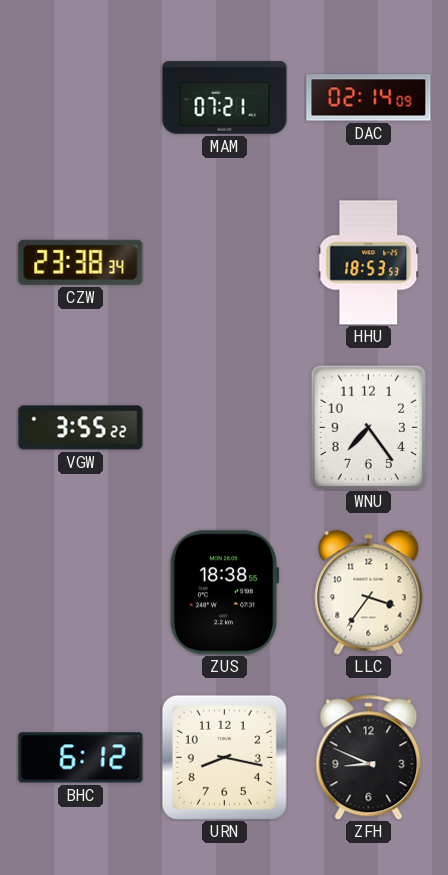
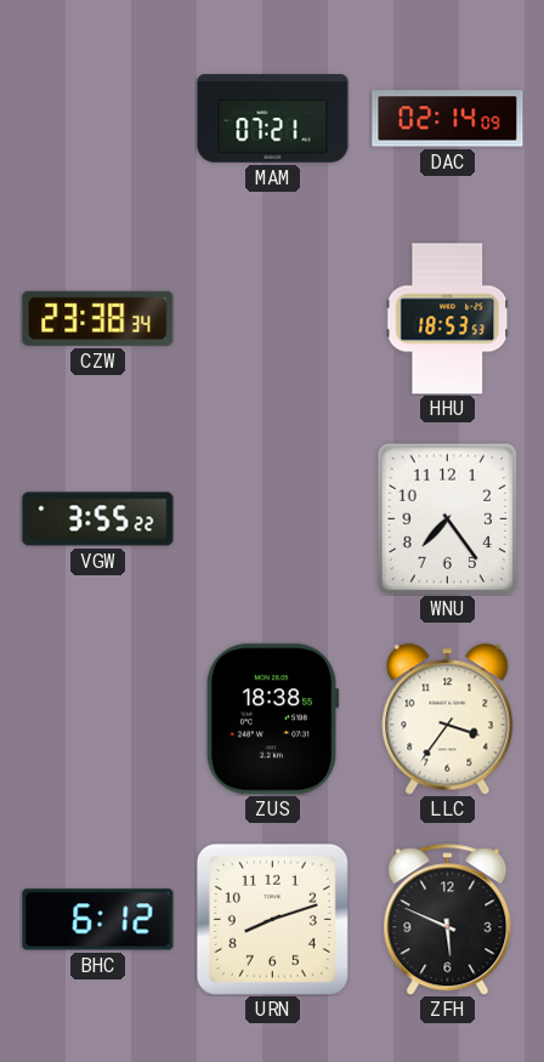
URN: 8:17 -> 8:12
ZFH: 8:49 -> 5:49
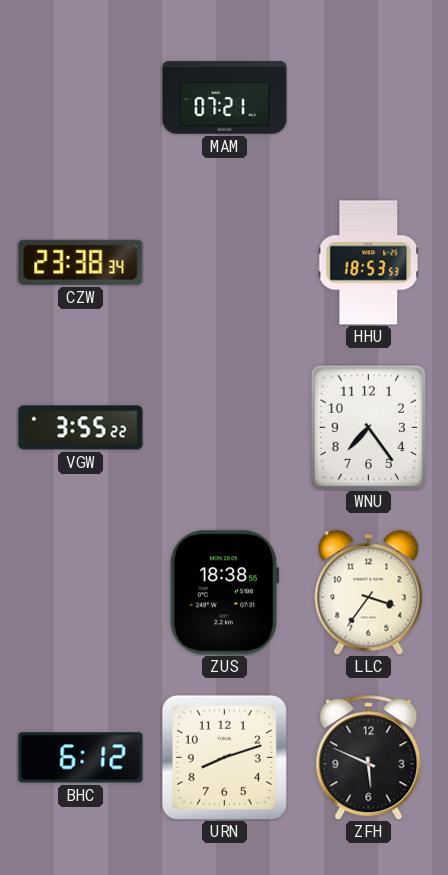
DAC: 02:14 -> none
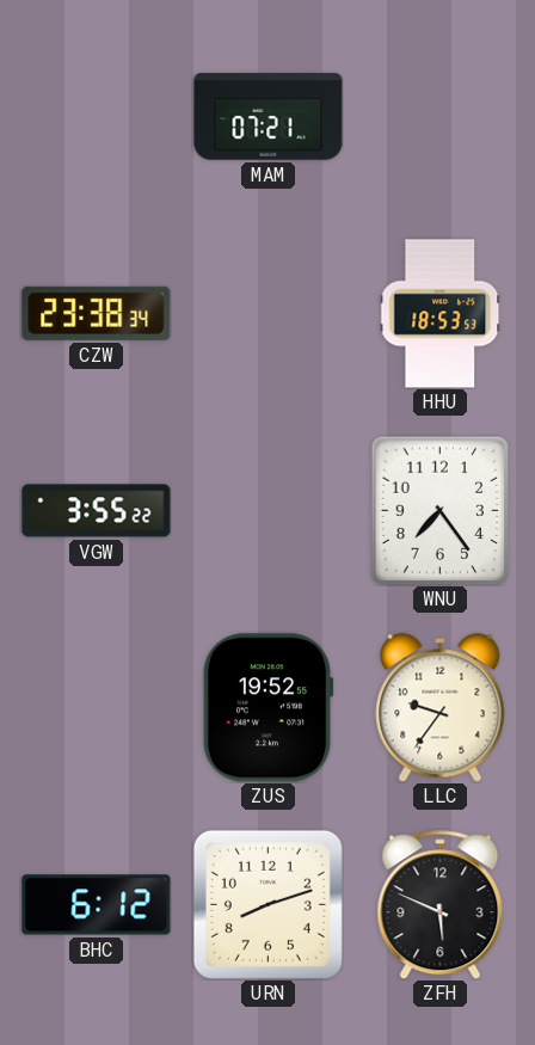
ZUS: 18:38 -> 19:52
LLC: 3:36 -> 9:36
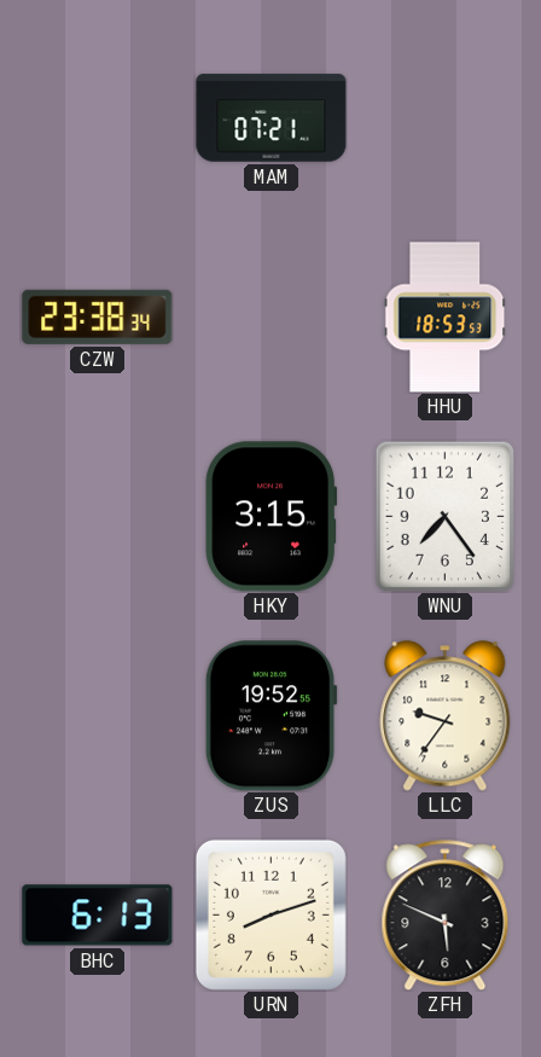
VGW: 3:55 -> none
HKY: none -> 3:15
BHC: 6:12 -> 6:13
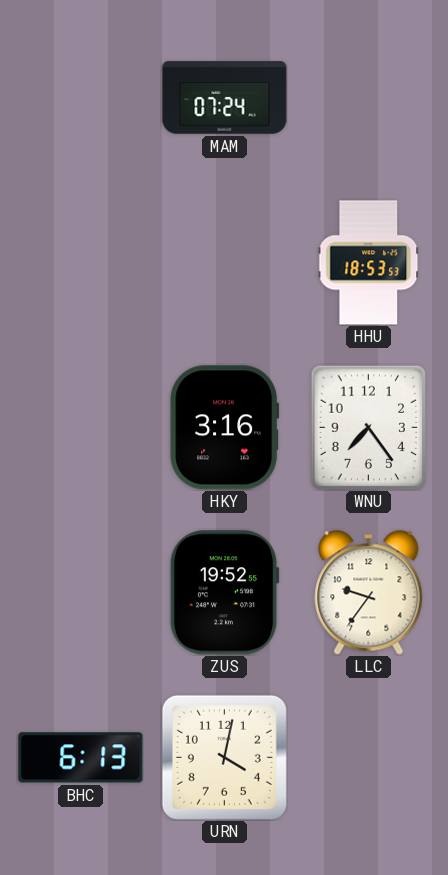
MAM: 07:21 -> 07:24
CZW: 23:38 -> none
HKY: 3:15 -> 3:16
URN: 8:12 -> 4:02
ZFH: 5:49 -> none
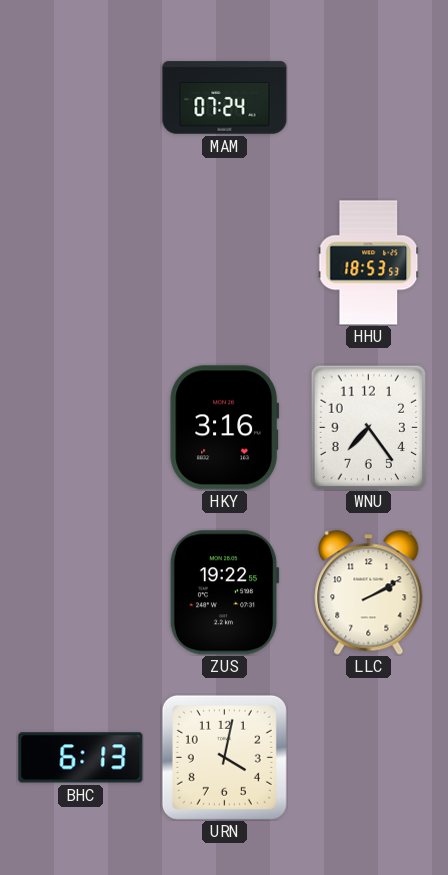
ZUS: 19:52 -> 19:22
LLC: 9:36 -> 2:10
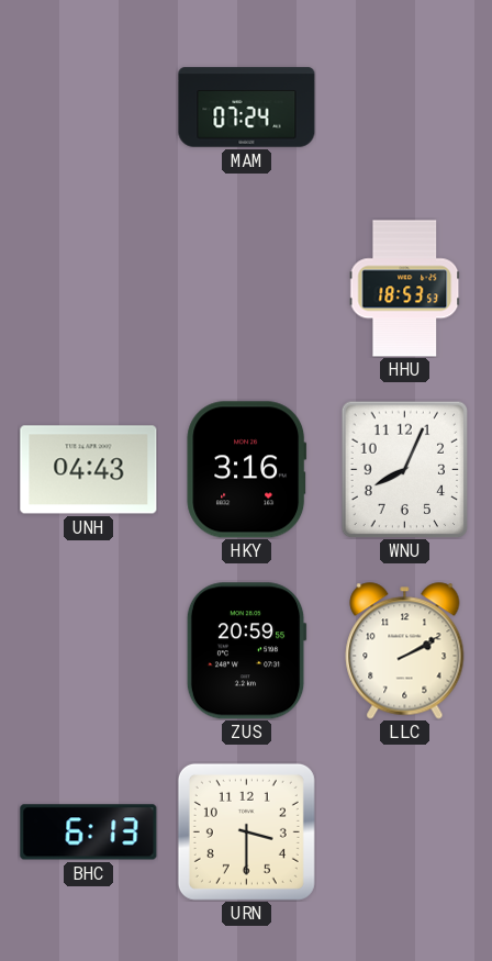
UNH: none -> 04:43
WNU: 7:24 -> 8:04
ZUS: 19:22 -> 20:59
URN: 4:02 -> 3:30
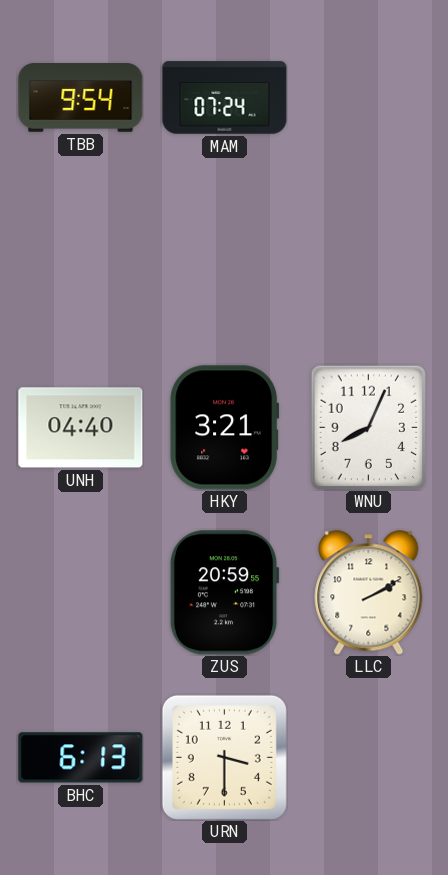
TBB: none -> 9:54
HHU: 18:53 -> none
UNH: 04:43 -> 04:40
HKY: 3:16 -> 3:21
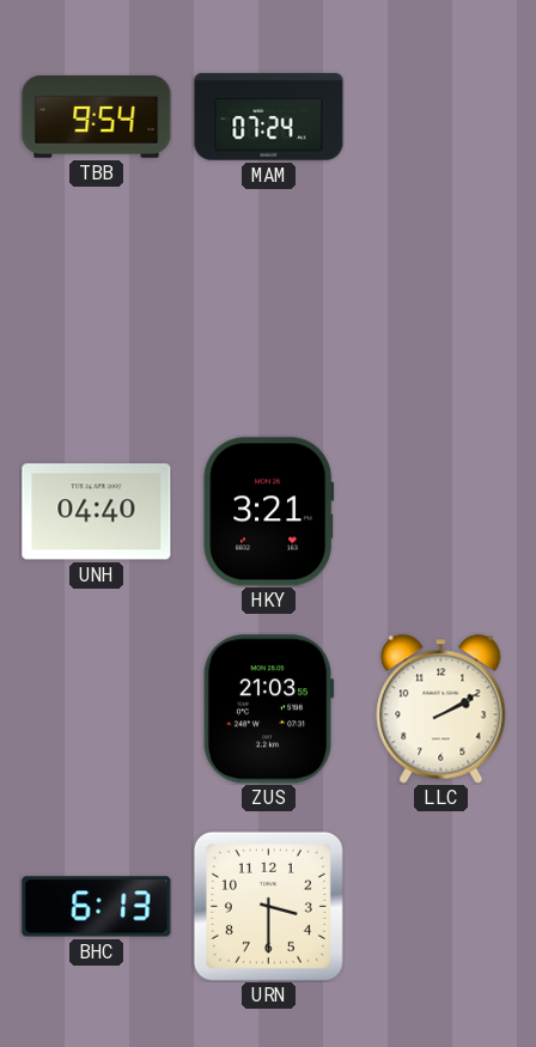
WNU: 8:04 -> none
ZUS: 20:59 -> 21:03
